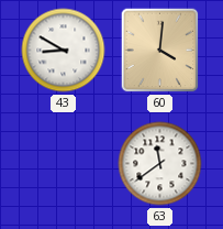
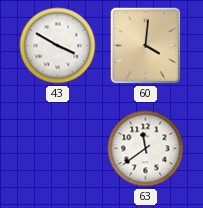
43: 8:50 -> 3:50
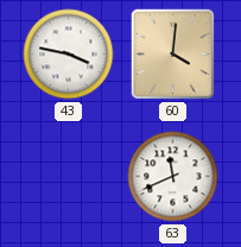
43: 3:50 -> 3:47
63: 11:39 -> 11:41
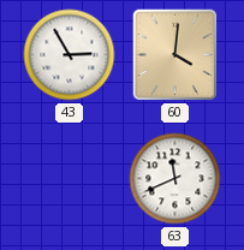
43: 3:47 -> 2:55
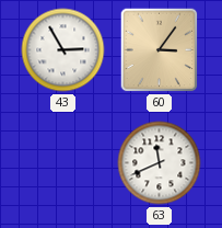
60: 4:01 -> 3:06
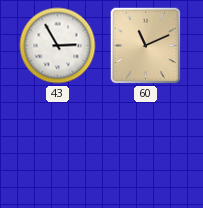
60: 3:06 -> 11:11
63: 11:41 -> none
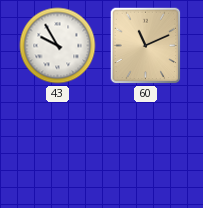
43: 2:55 -> 9:55
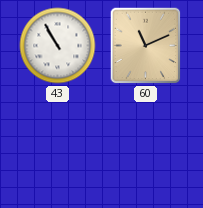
43: 9:55 -> 10:55
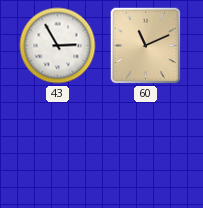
43: 10:55 -> 2:55
